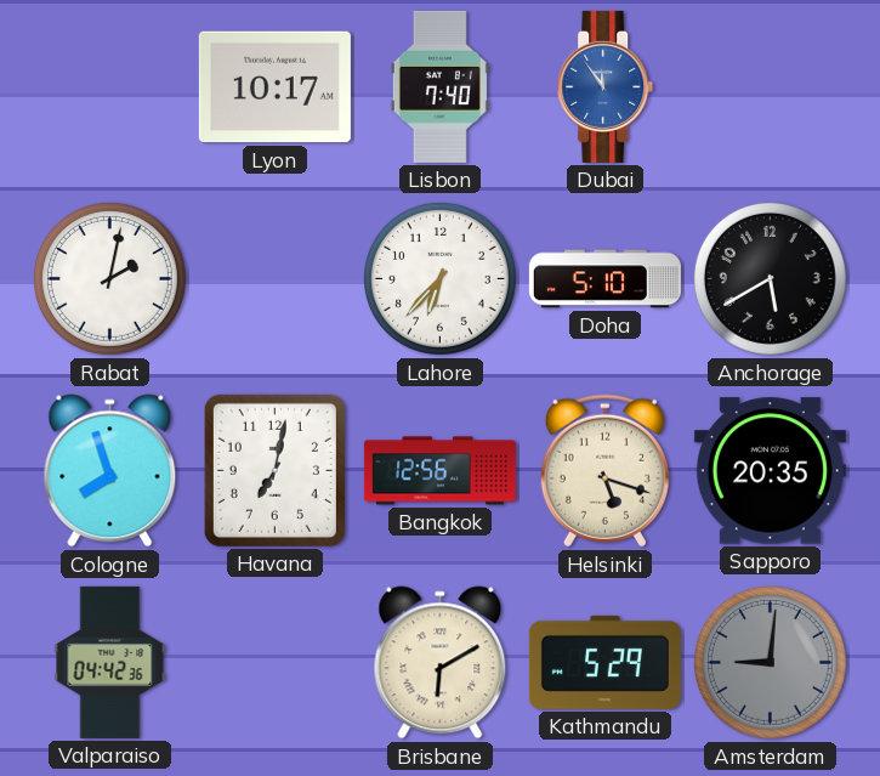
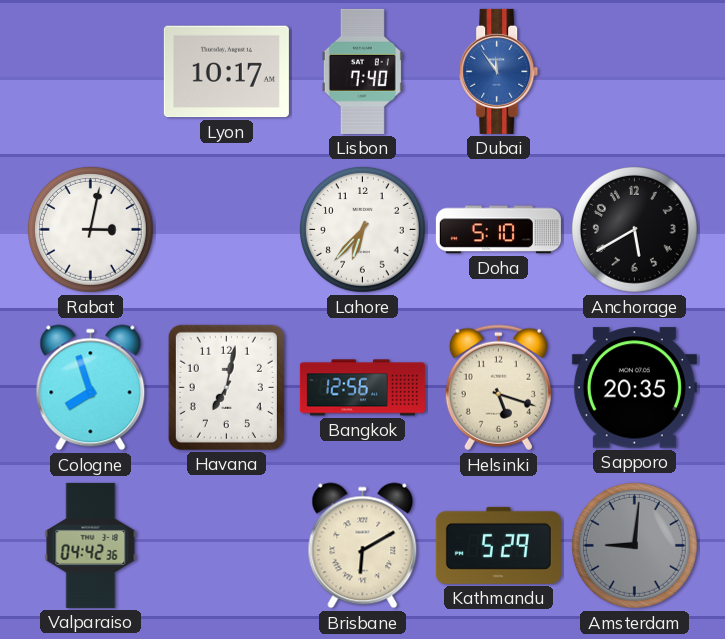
Rabat: 2:02 -> 3:02
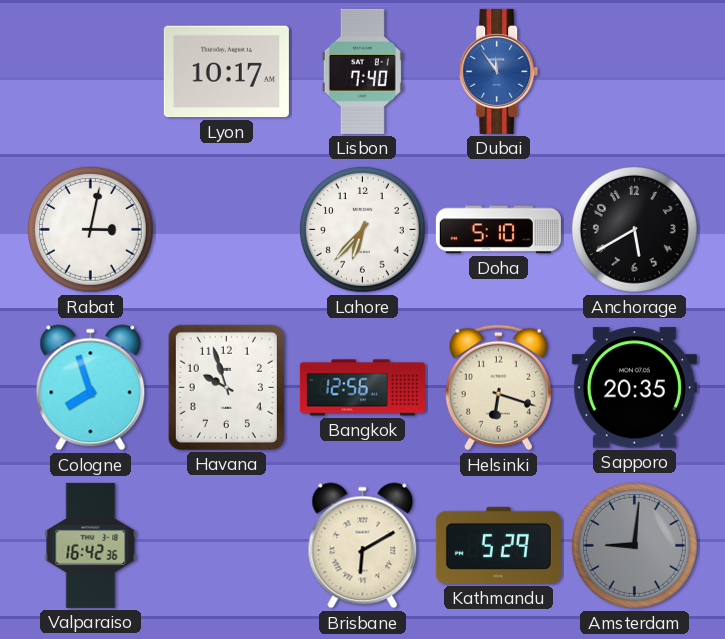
Havana: 7:02 -> 9:57
Helsinki: 5:18 -> 6:18
Valparaiso: 04:42 -> 16:42
